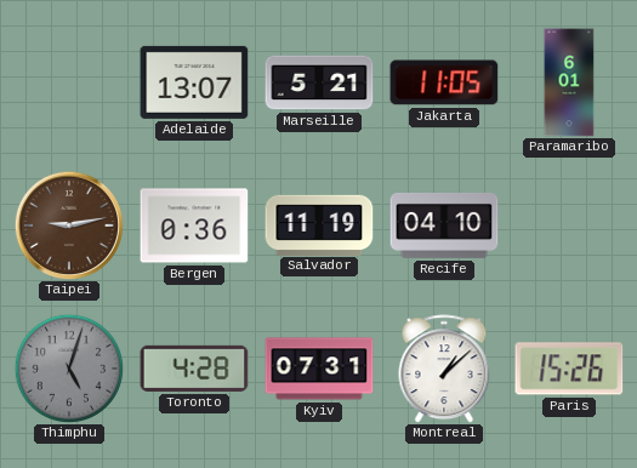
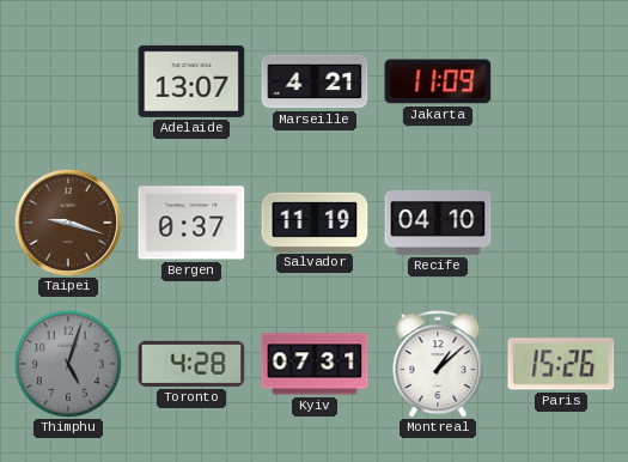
Marseille: 5:21 -> 4:21
Jakarta: 11:05 -> 11:09
Paramaribo: 6:01 -> none
Taipei: 9:13 -> 9:18
Bergen: 0:36 -> 0:37
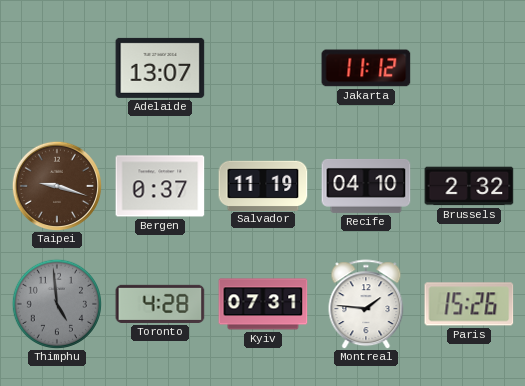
Marseille: 4:21 -> none
Jakarta: 11:09 -> 11:12
Brussels: none -> 2:32
Thimphu: 5:03 -> 4:59
Montreal: 1:08 -> 1:46
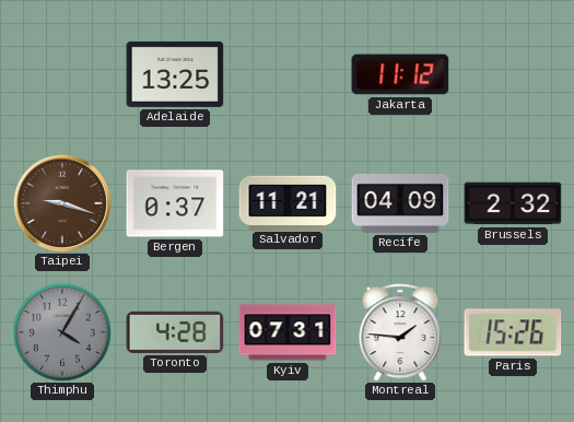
Adelaide: 13:07 -> 13:25
Salvador: 11:19 -> 11:21
Recife: 04:10 -> 04:09
Thimphu: 4:59 -> 4:05
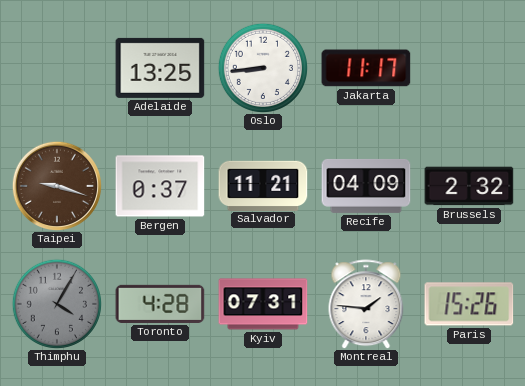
Oslo: none -> 8:44
Jakarta: 11:12 -> 11:17
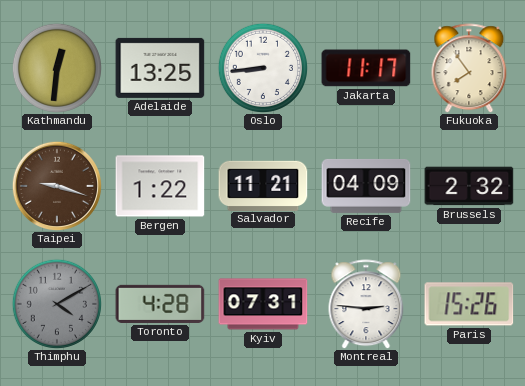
Kathmandu: none -> 12:31
Fukuoka: none -> 7:54
Bergen: 0:37 -> 1:22
Thimphu: 4:05 -> 4:10
Montreal: 1:46 -> 2:46
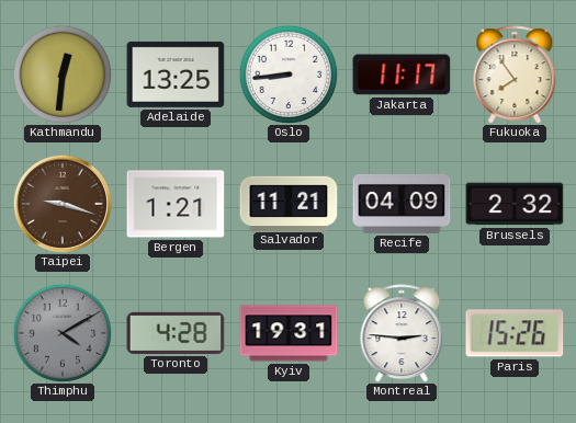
Bergen: 1:22 -> 1:21
Kyiv: 07:31 -> 19:31
